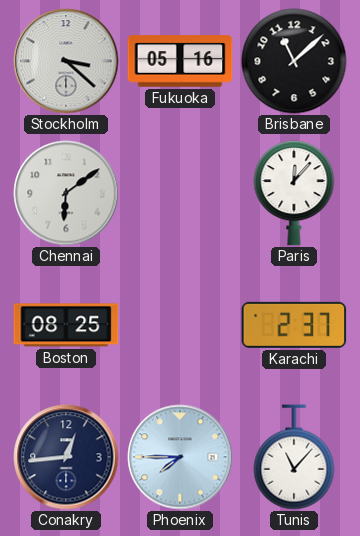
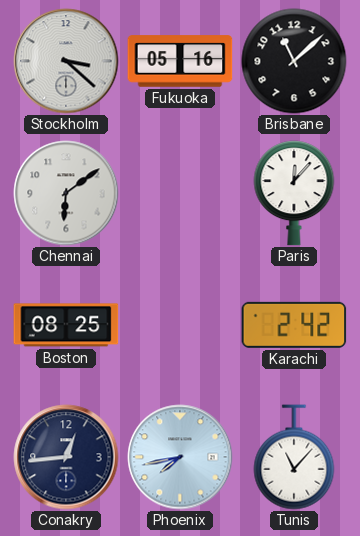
Karachi: 2:37 -> 2:42
Phoenix: 7:45 -> 7:43
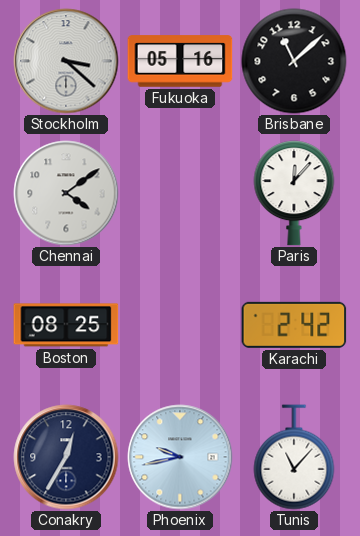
Chennai: 6:09 -> 4:09
Conakry: 12:44 -> 12:35
Phoenix: 7:43 -> 9:43
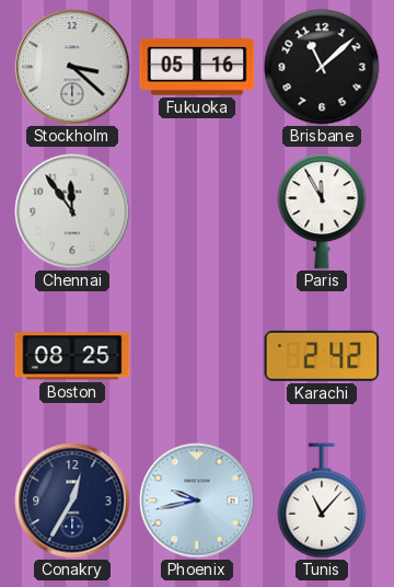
Chennai: 4:09 -> 11:54
Paris: 12:07 -> 11:55
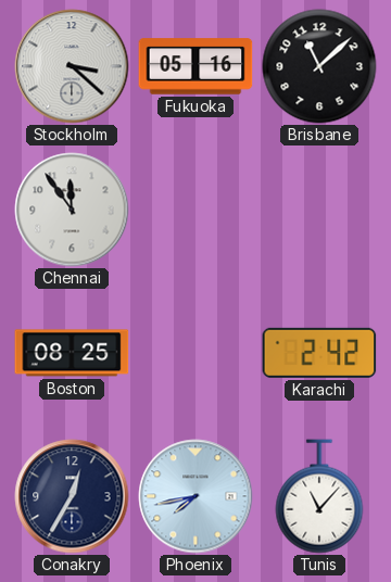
Paris: 11:55 -> none
Phoenix: 9:43 -> 7:43
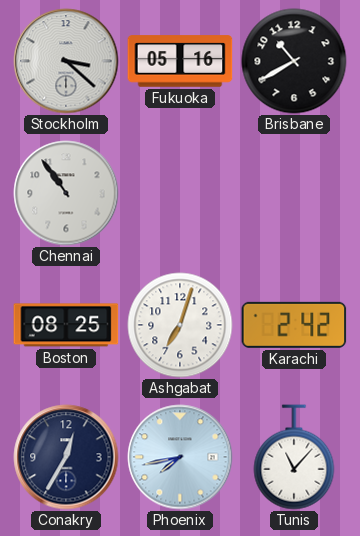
Brisbane: 11:08 -> 10:40
Chennai: 11:54 -> 10:54
Ashgabat: none -> 7:03
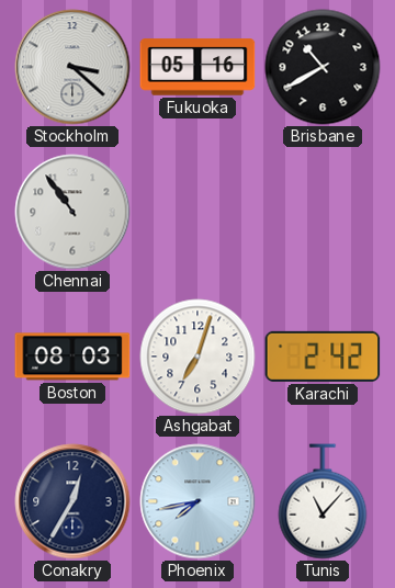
Boston: 08:25 -> 08:03
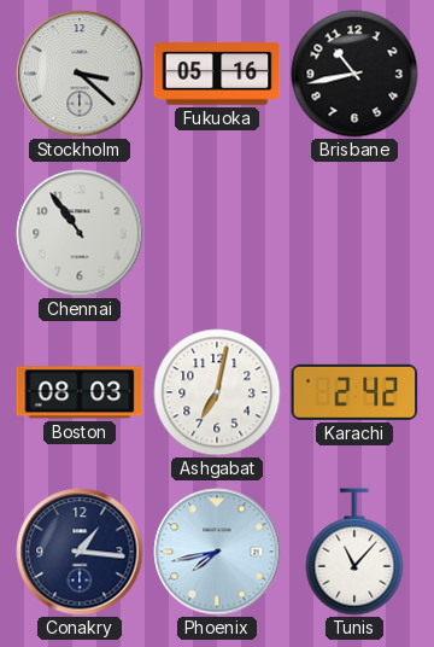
Brisbane: 10:40 -> 10:43
Ashgabat: 7:03 -> 7:02
Conakry: 12:35 -> 1:16
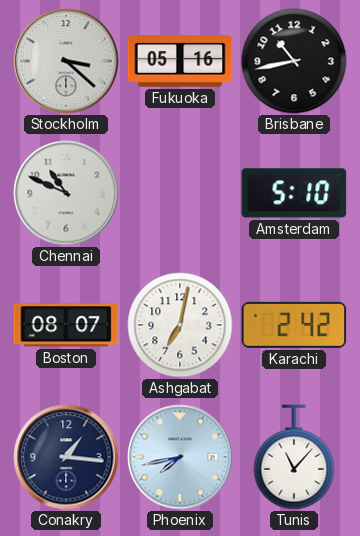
Chennai: 10:54 -> 10:49
Amsterdam: none -> 5:10
Boston: 08:03 -> 08:07
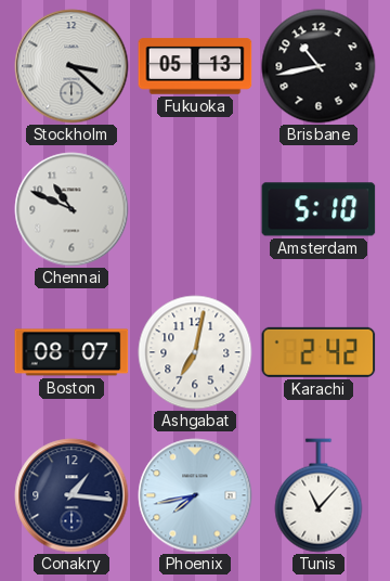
Fukuoka: 05:16 -> 05:13
